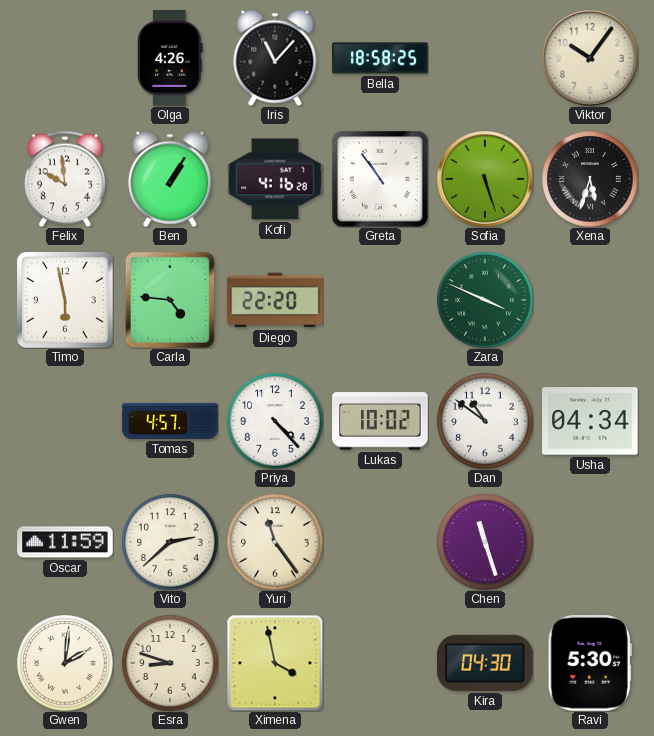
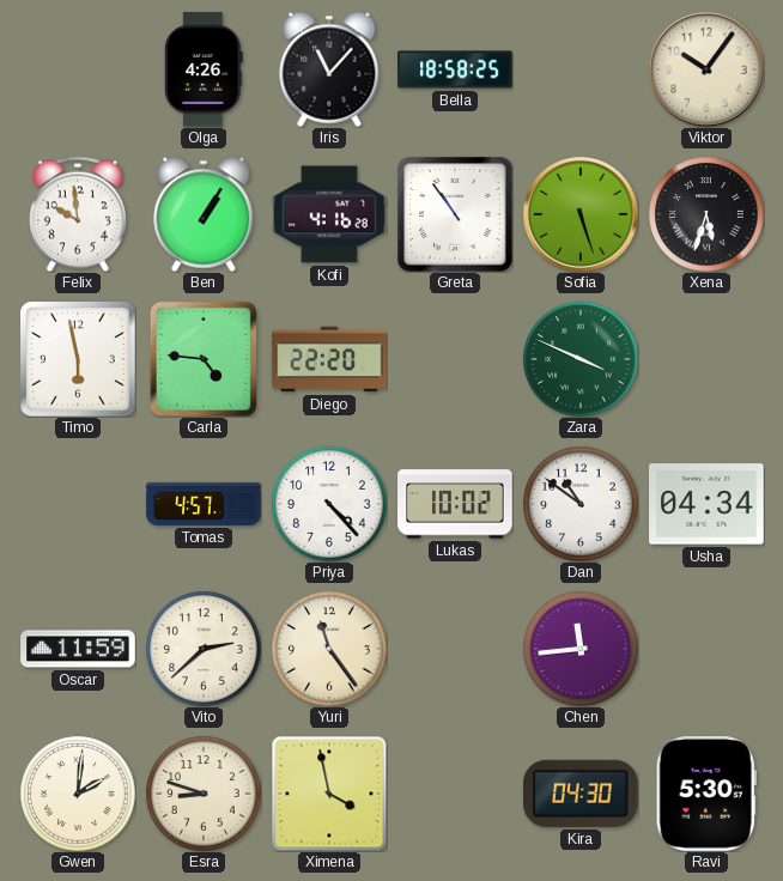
Chen: 11:27 -> 11:44
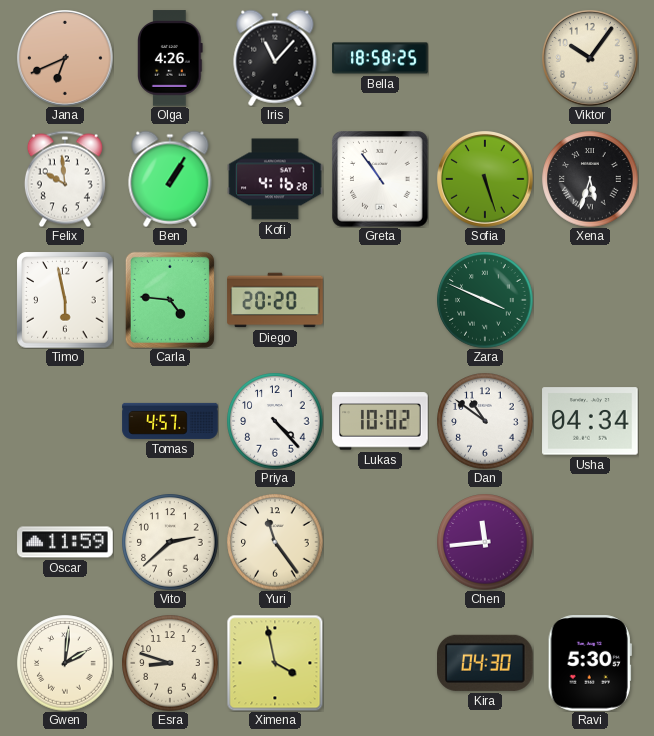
Jana: none -> 6:41
Diego: 22:20 -> 20:20
